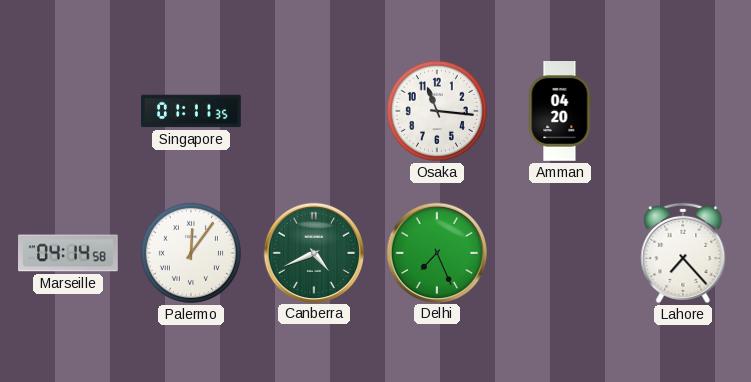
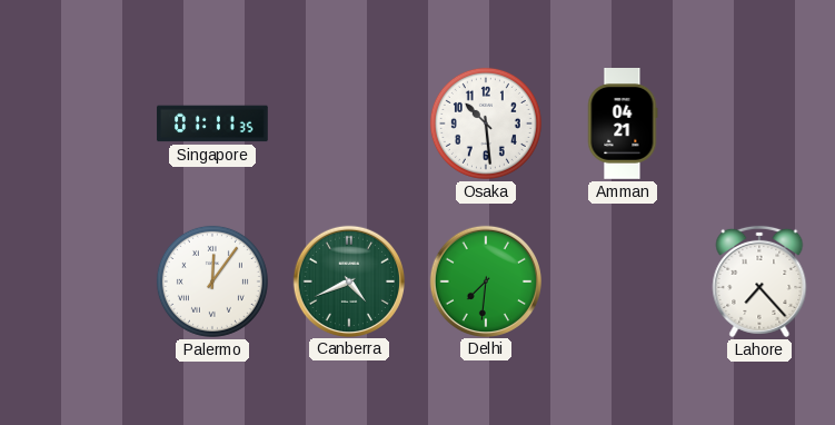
Osaka: 11:16 -> 10:29
Amman: 04:20 -> 04:21
Marseille: 04:14 -> none
Delhi: 7:26 -> 7:31
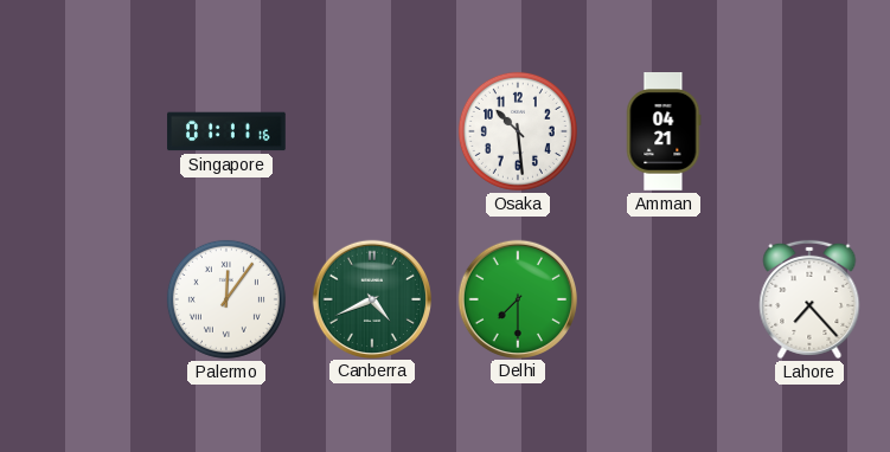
Singapore: 01:11:35 -> 01:11:16
Delhi: 7:31 -> 7:30
